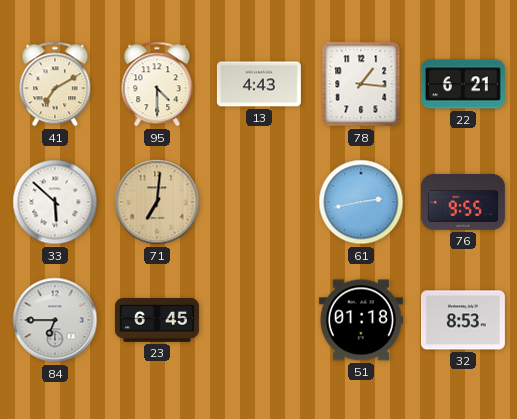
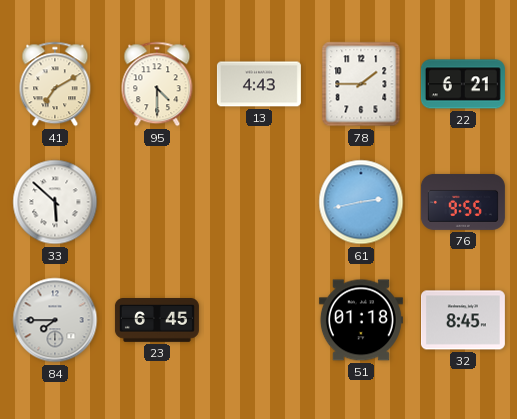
78: 1:16 -> 1:45
71: 7:01 -> none
84: 6:45 -> 7:45
32: 8:53 -> 8:45
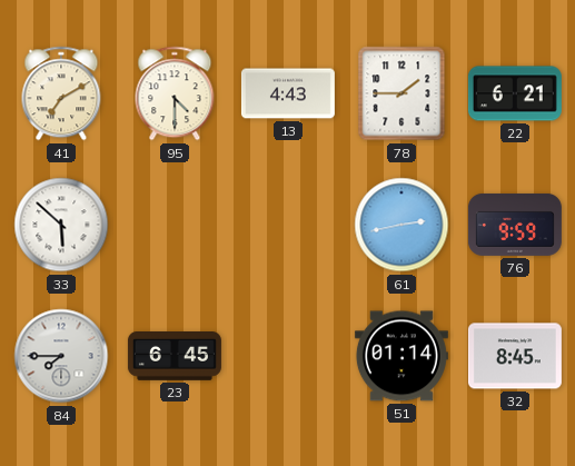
76: 9:55 -> 9:59
51: 01:18 -> 01:14
